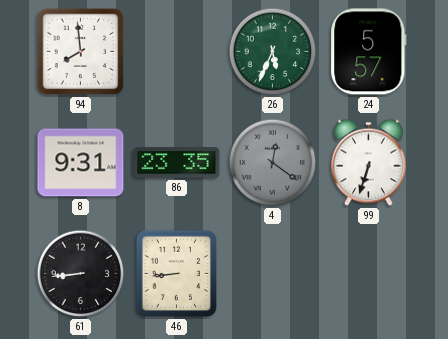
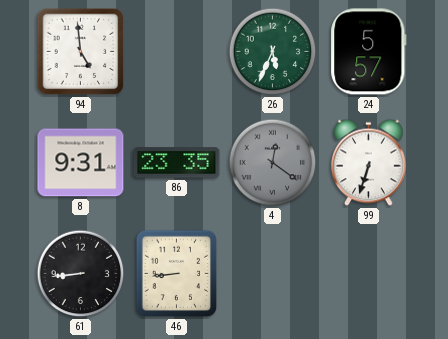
94: 7:59 -> 4:59
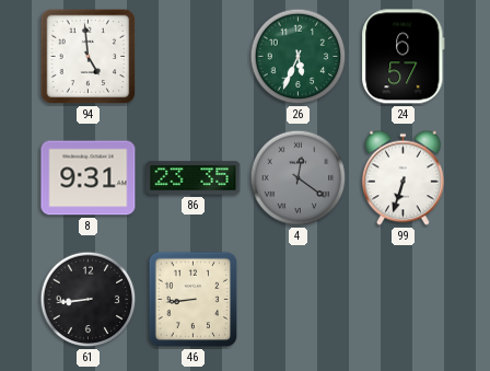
24: 5:57 -> 6:57
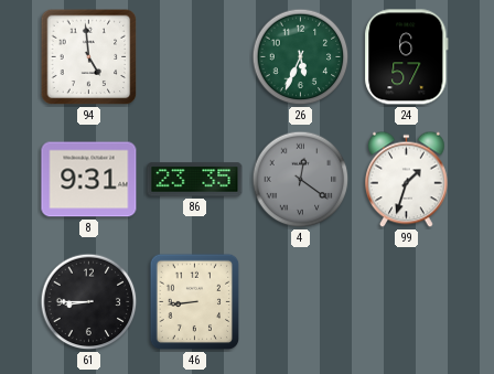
99: 6:33 -> 1:33
61: 8:44 -> 8:45
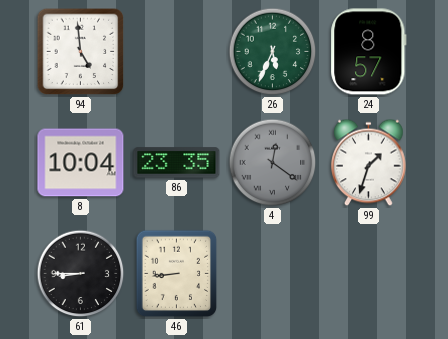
24: 6:57 -> 8:57
8: 9:31 -> 10:04
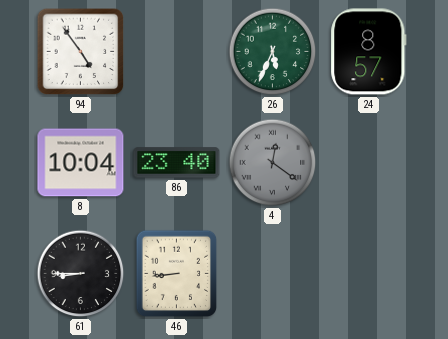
94: 4:59 -> 4:54
86: 23:35 -> 23:40
99: 1:33 -> none
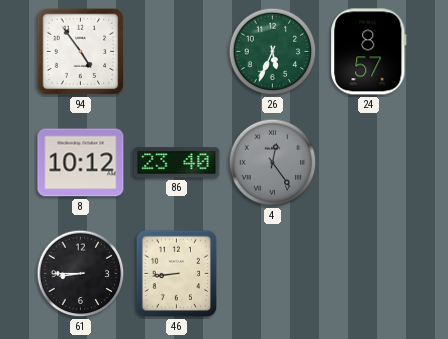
8: 10:04 -> 10:12
4: 12:21 -> 12:24
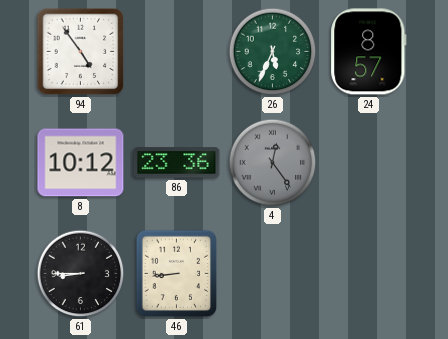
86: 23:40 -> 23:36
